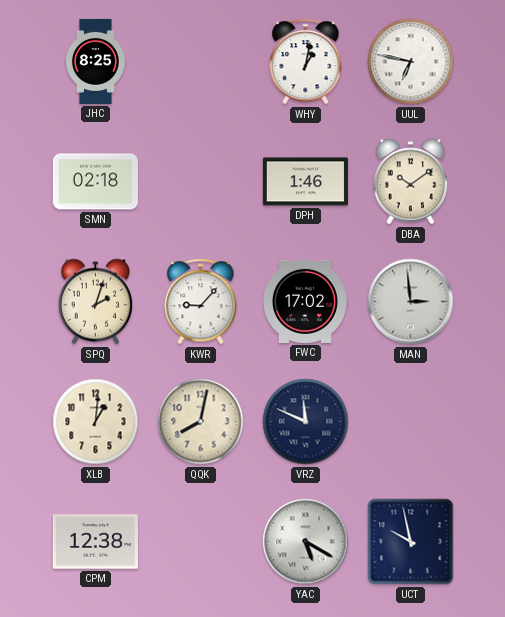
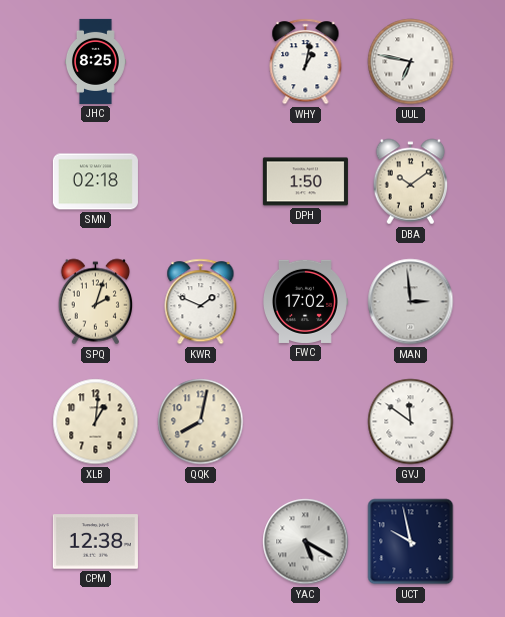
DPH: 1:46 -> 1:50
KWR: 9:07 -> 1:49
VRZ: 11:49 -> none
GVJ: none -> 11:51
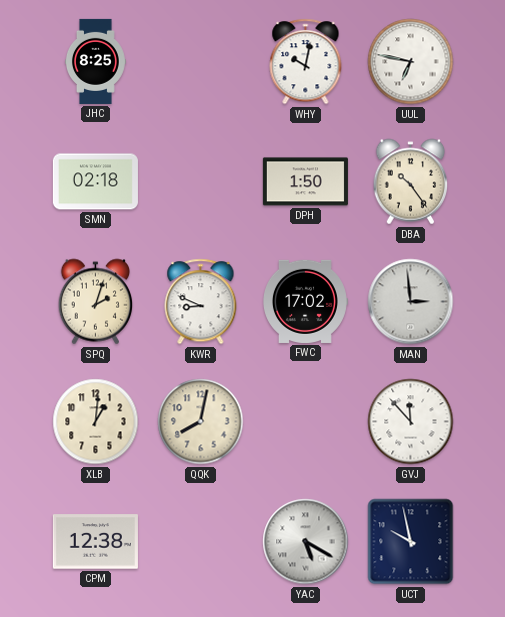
WHY: 1:02 -> 10:02
DBA: 10:09 -> 10:24
KWR: 1:49 -> 8:49
GVJ: 11:51 -> 11:53
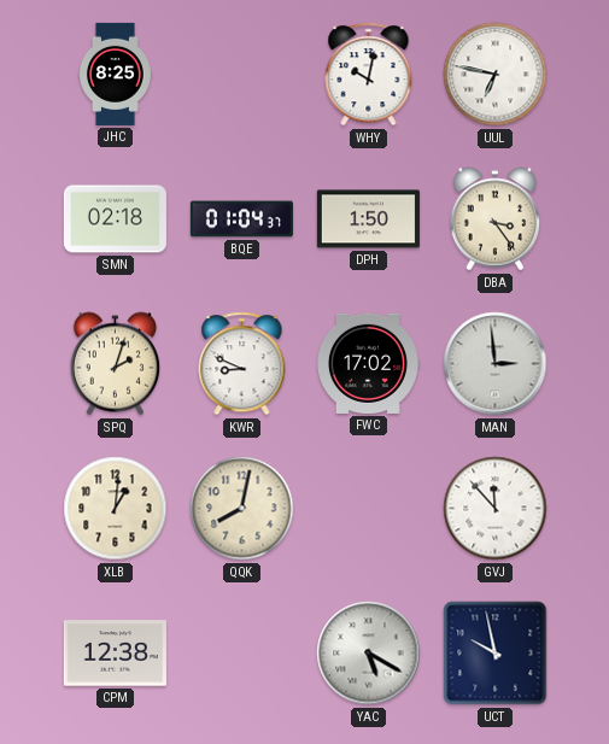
BQE: none -> 01:04
DBA: 10:24 -> 3:24
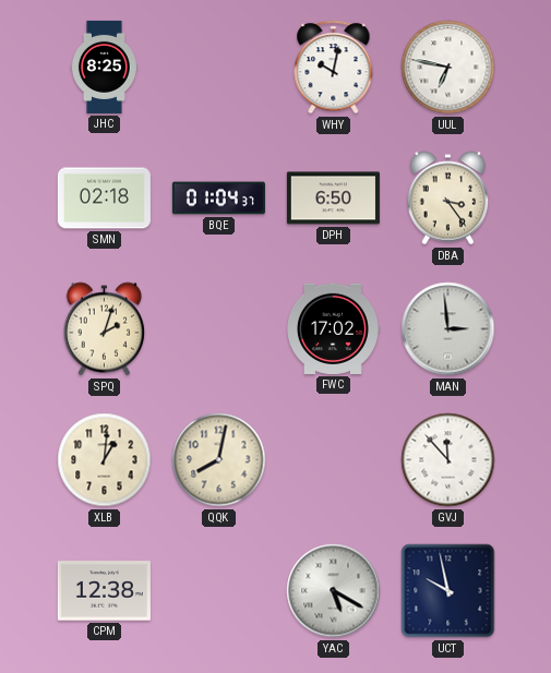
DPH: 1:50 -> 6:50
KWR: 8:49 -> none
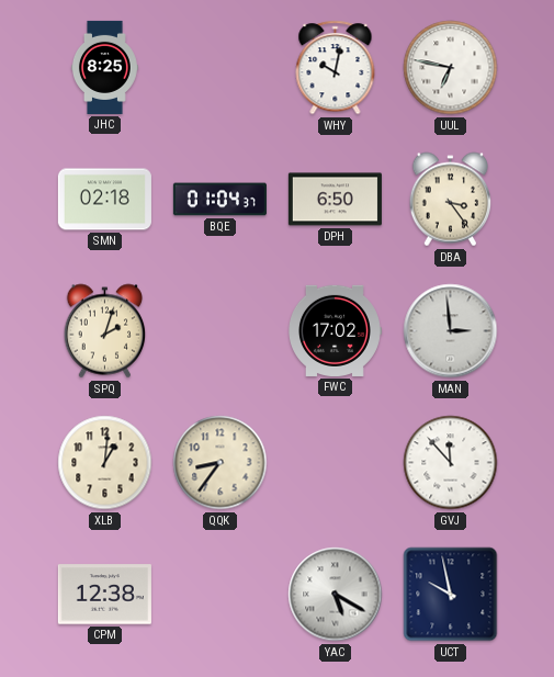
QQK: 8:02 -> 8:36
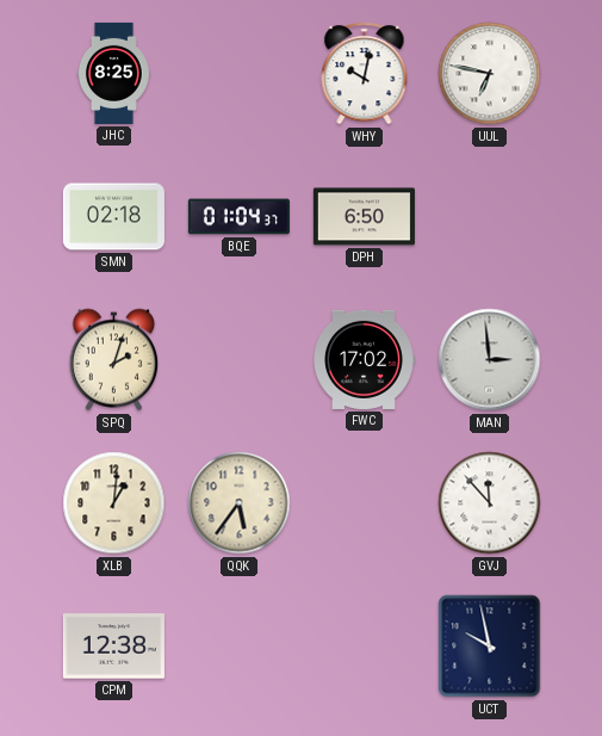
DBA: 3:24 -> none
QQK: 8:36 -> 5:36
YAC: 5:20 -> none
